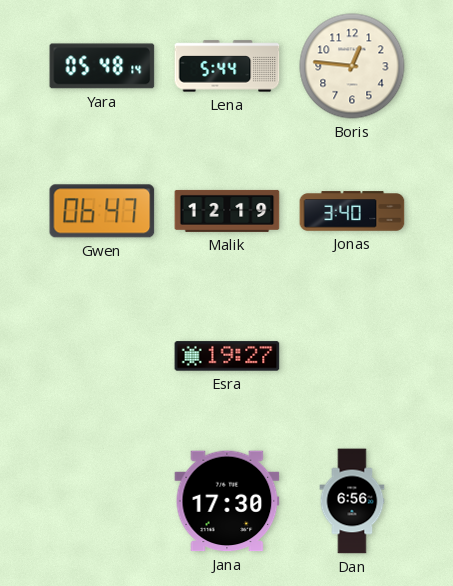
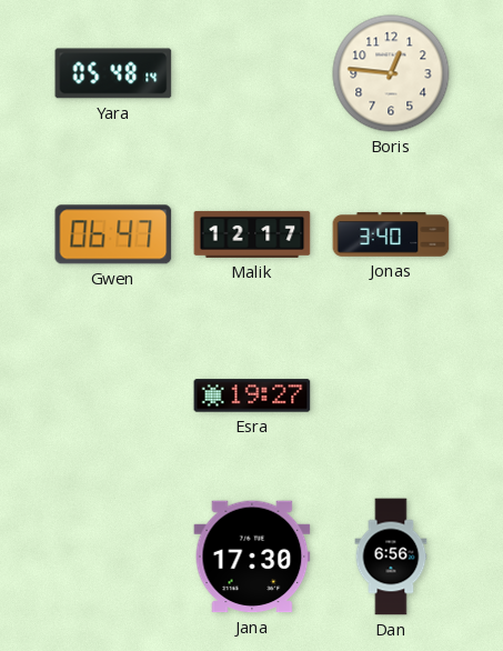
Lena: 5:44 -> none
Malik: 12:19 -> 12:17
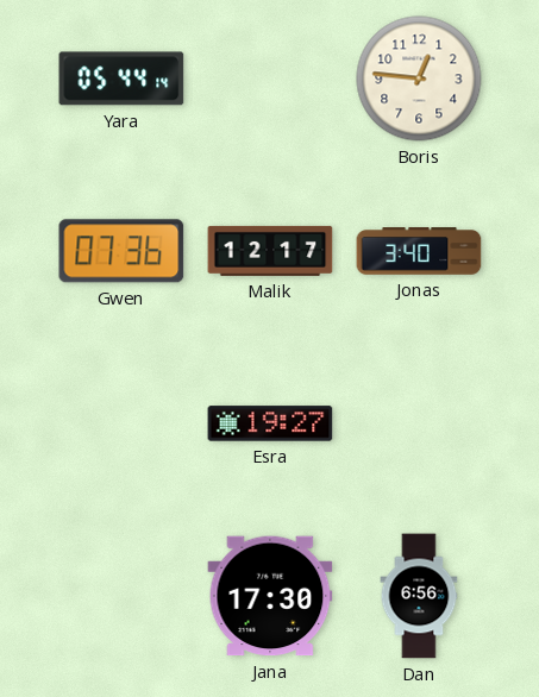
Yara: 05:48 -> 05:44
Gwen: 06:47 -> 07:36
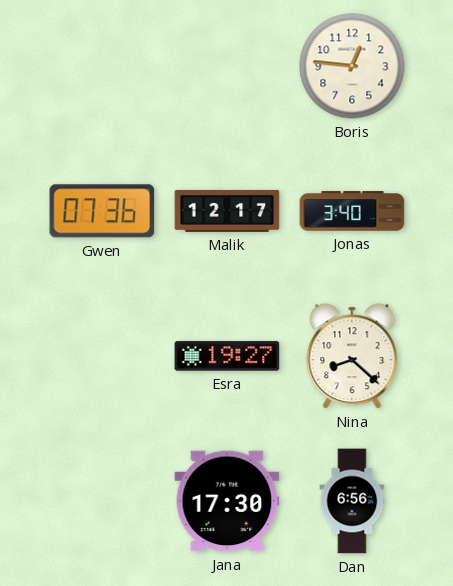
Yara: 05:44 -> none
Nina: none -> 8:22
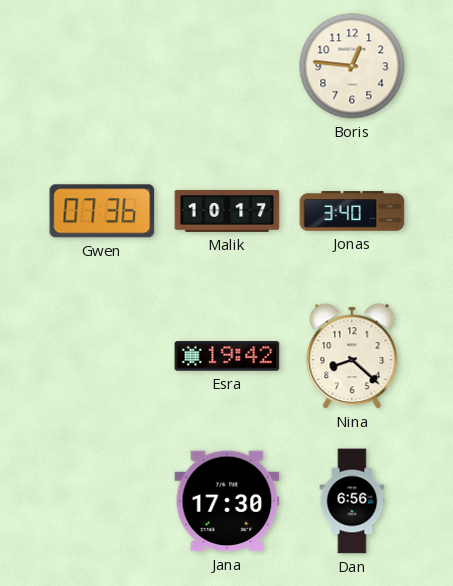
Malik: 12:17 -> 10:17
Esra: 19:27 -> 19:42
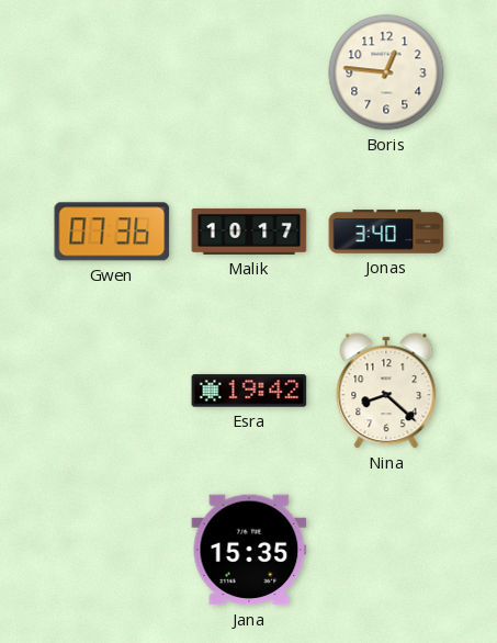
Jana: 17:30 -> 15:35
Dan: 6:56 -> none
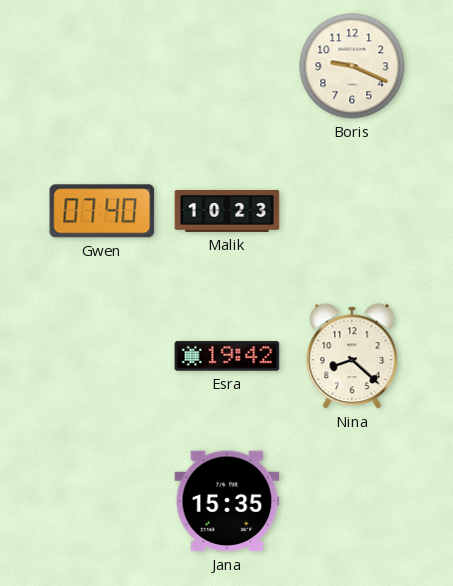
Boris: 12:46 -> 9:19
Gwen: 07:36 -> 07:40
Malik: 10:17 -> 10:23
Jonas: 3:40 -> none
